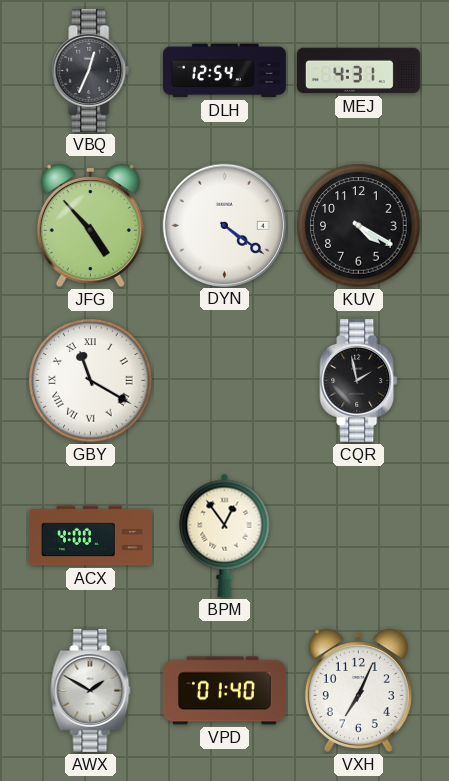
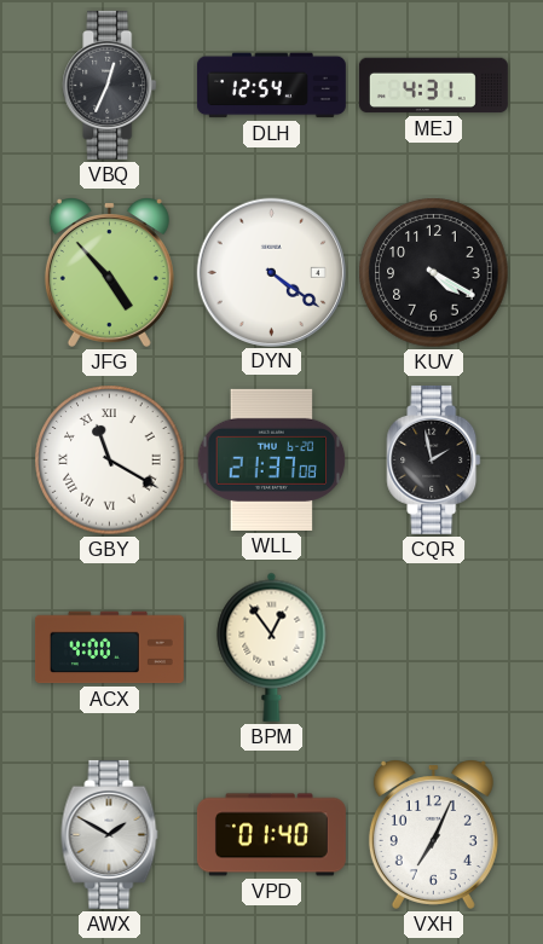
WLL: none -> 21:37
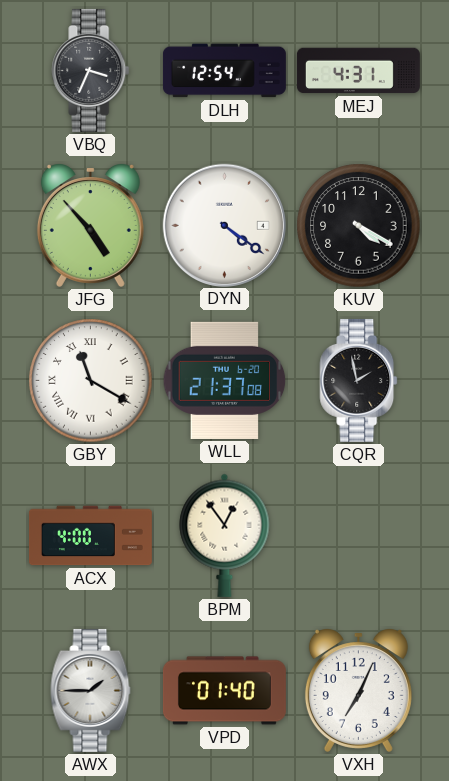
VBQ: 12:34 -> 3:34
AWX: 1:50 -> 1:45
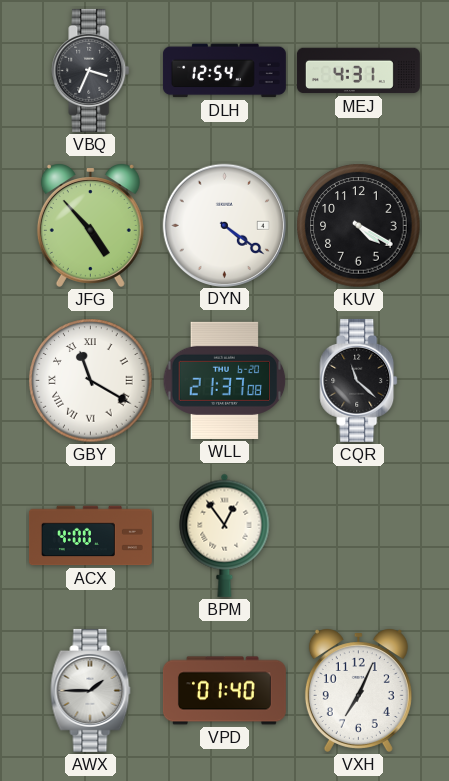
CQR: 1:58 -> 11:22
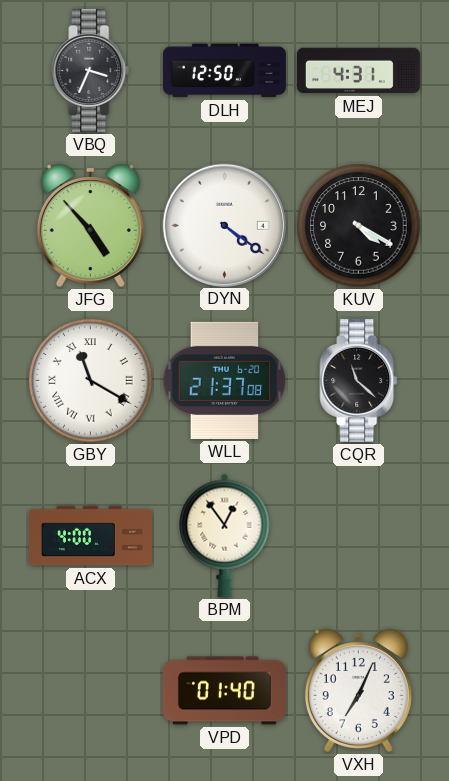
DLH: 12:54 -> 12:50
AWX: 1:45 -> none
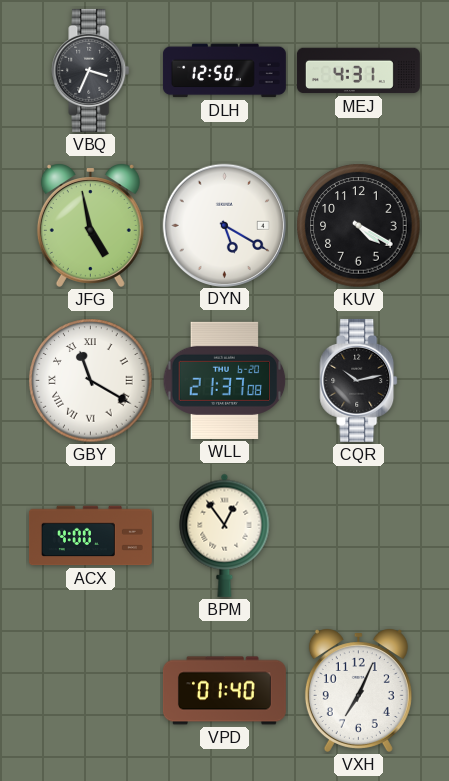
JFG: 4:53 -> 4:58
DYN: 4:21 -> 5:20
CQR: 11:22 -> 10:13
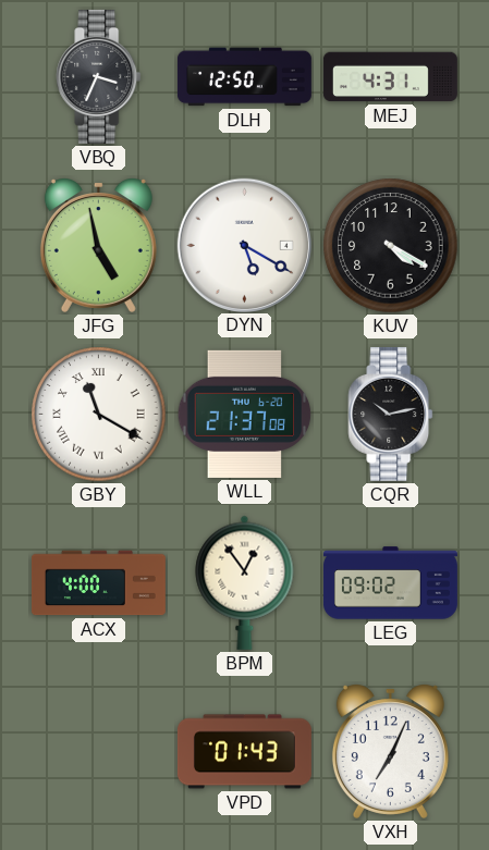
LEG: none -> 09:02
VPD: 01:40 -> 01:43
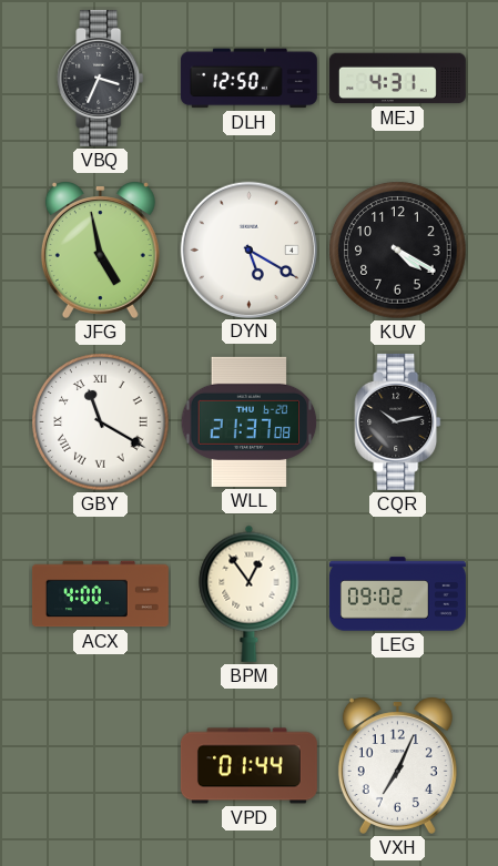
VPD: 01:43 -> 01:44
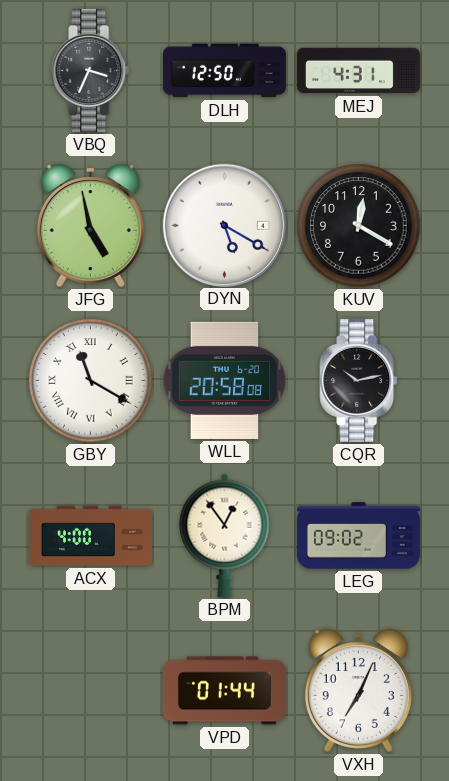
KUV: 4:20 -> 12:20
WLL: 21:37 -> 20:58
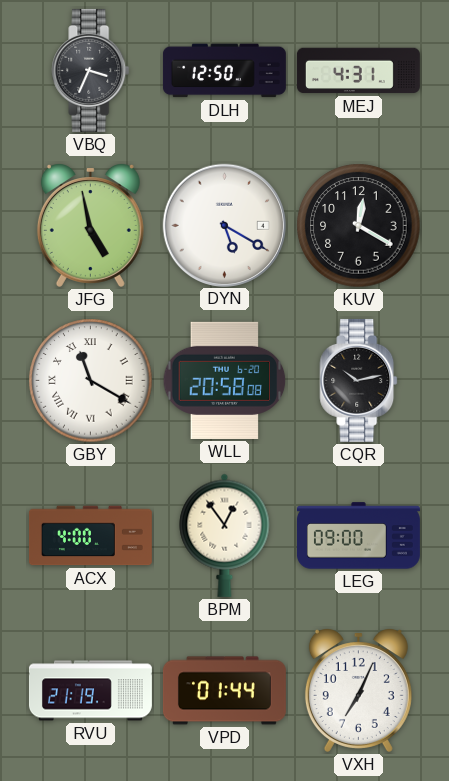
LEG: 09:02 -> 09:00
RVU: none -> 21:19
